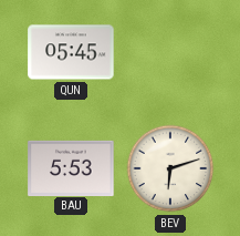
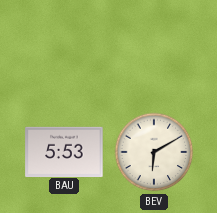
QUN: 05:45 -> none
BEV: 6:12 -> 6:10
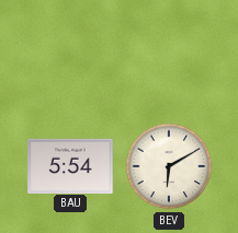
BAU: 5:53 -> 5:54
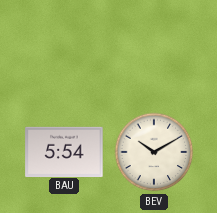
BEV: 6:10 -> 10:10
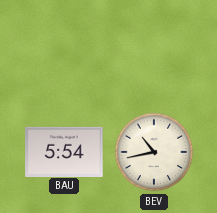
BEV: 10:10 -> 10:43
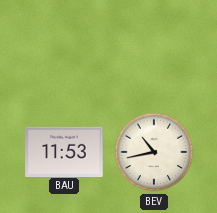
BAU: 5:54 -> 11:53
